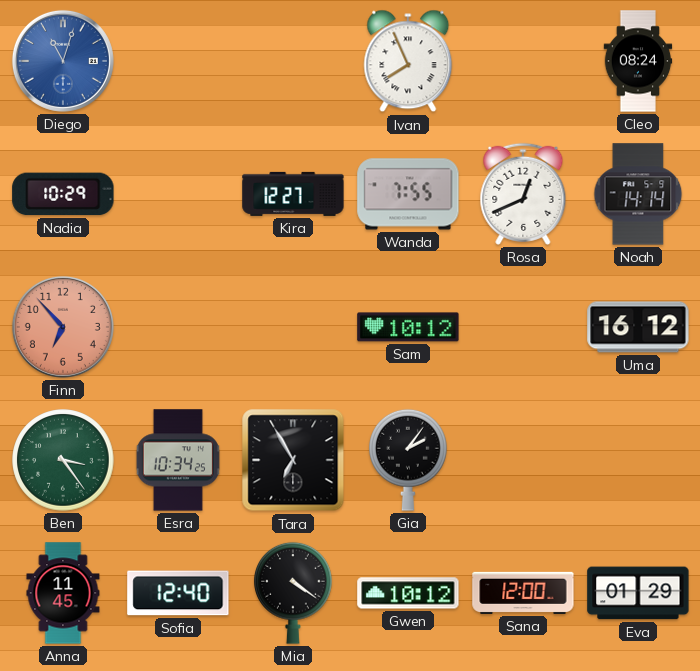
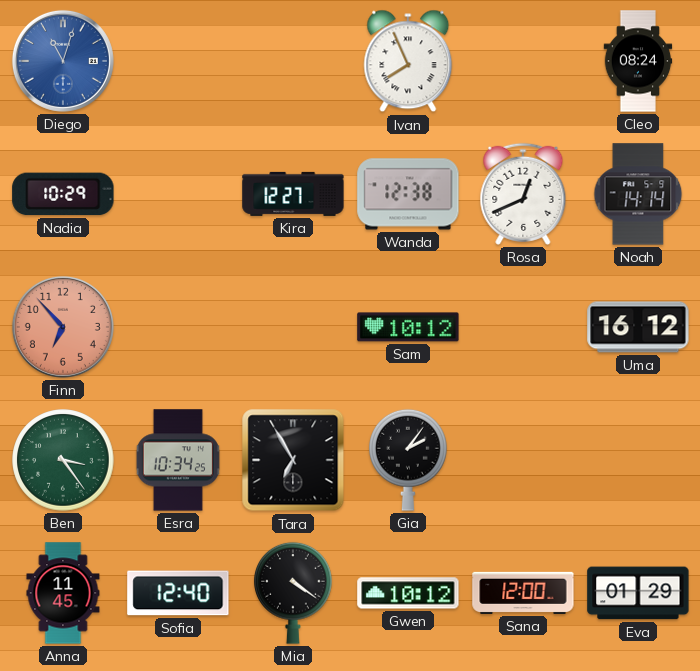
Wanda: 7:55 -> 12:38
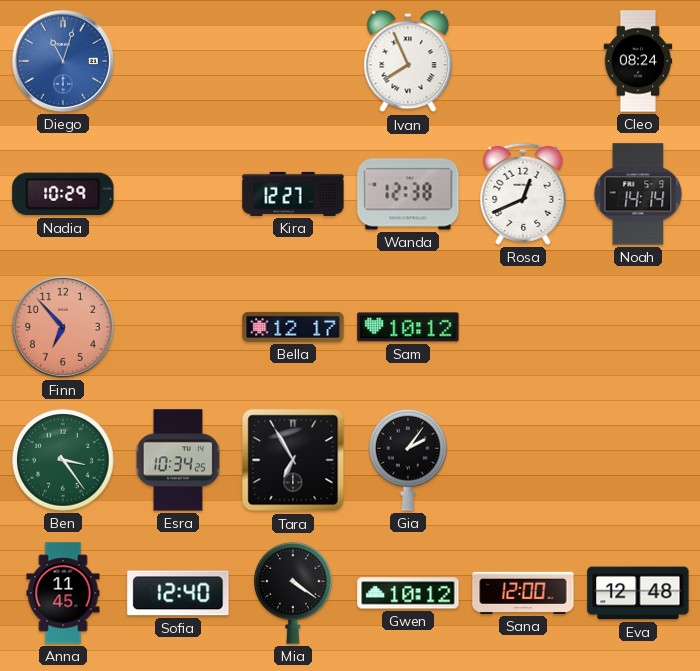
Bella: none -> 12:17
Uma: 16:12 -> none
Eva: 01:29 -> 12:48
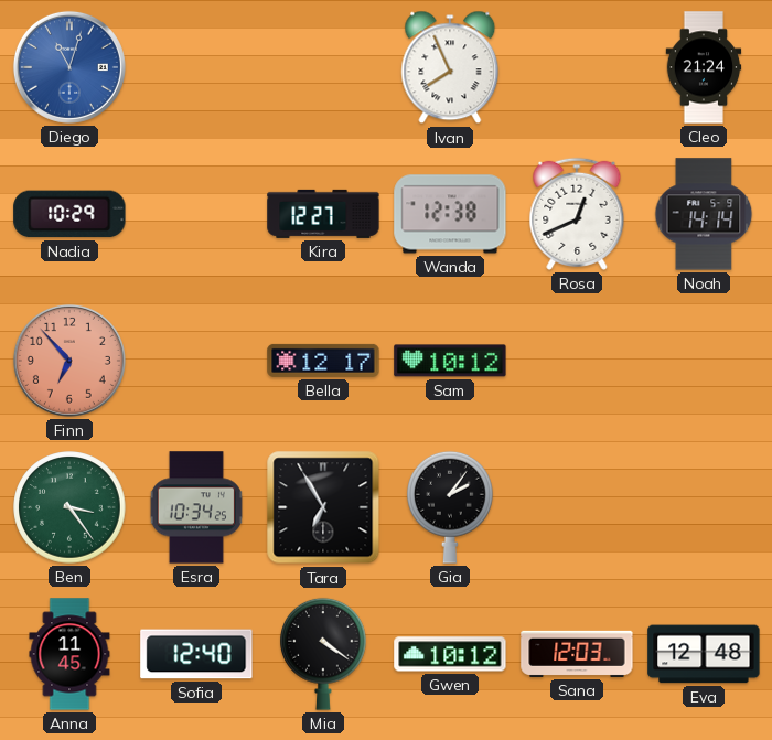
Cleo: 08:24 -> 21:24
Sana: 12:00 -> 12:03
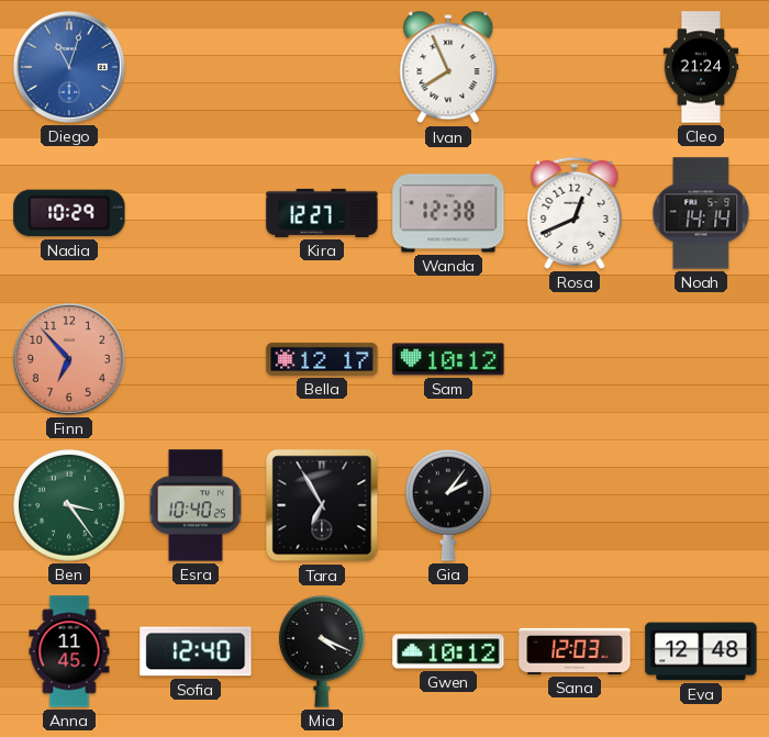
Esra: 10:34 -> 10:40
Mia: 4:21 -> 4:19
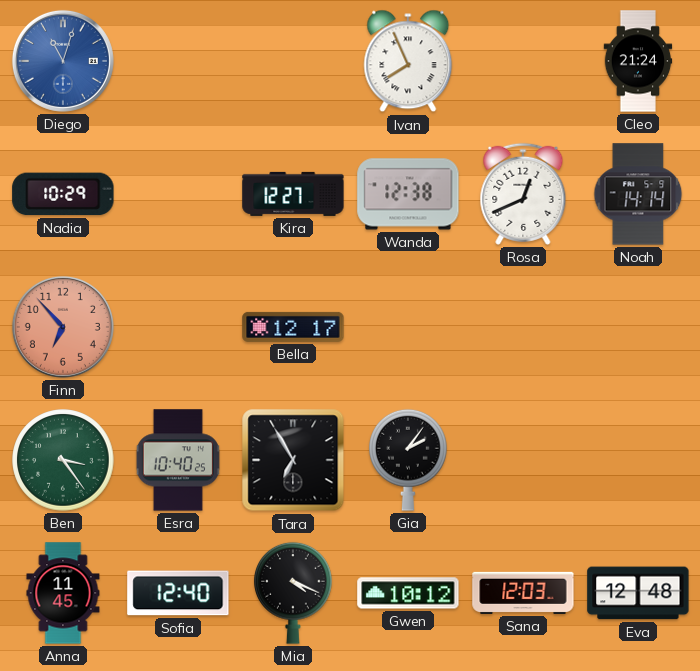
Sam: 10:12 -> none
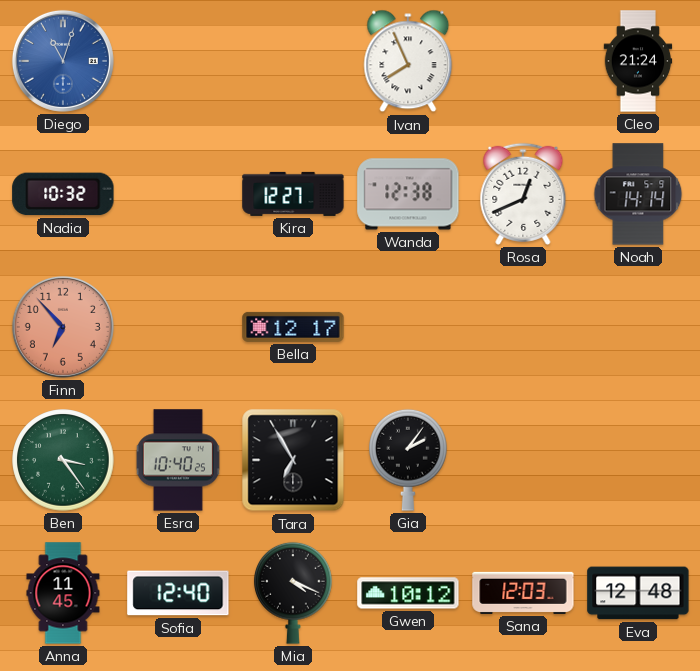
Nadia: 10:29 -> 10:32
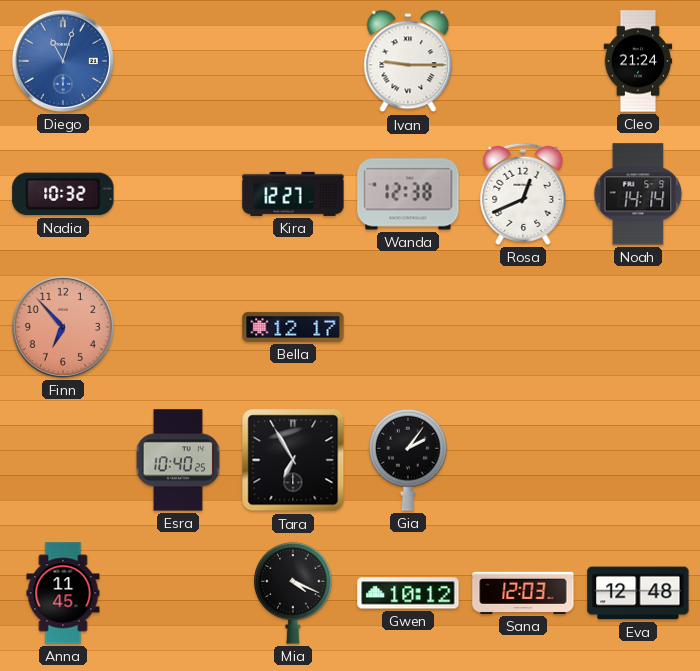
Ivan: 7:56 -> 9:15
Ben: 3:24 -> none
Sofia: 12:40 -> none
